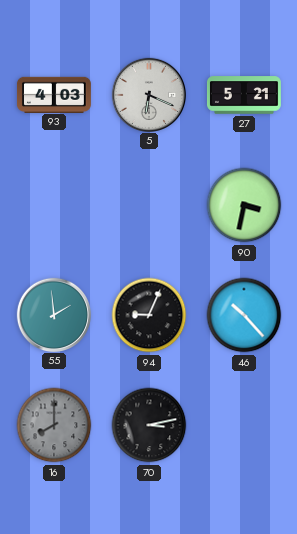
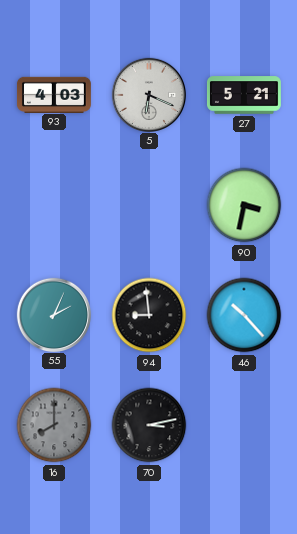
55: 1:59 -> 2:04
94: 9:04 -> 8:59
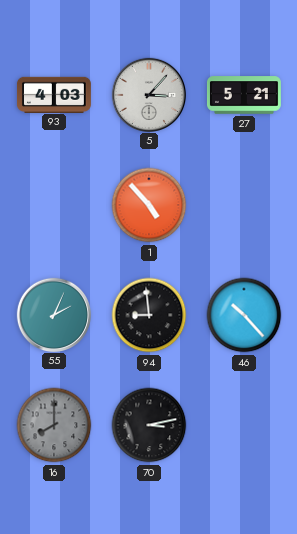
5: 6:19 -> 3:07
1: none -> 4:53
90: 3:32 -> none
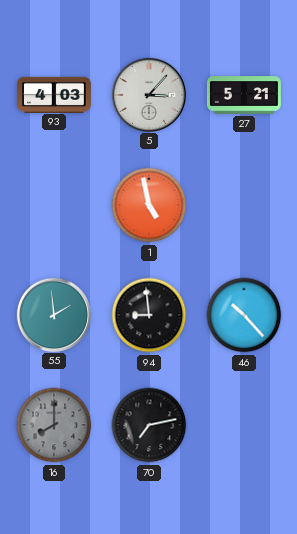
1: 4:53 -> 4:58
55: 2:04 -> 1:59
70: 3:13 -> 7:13
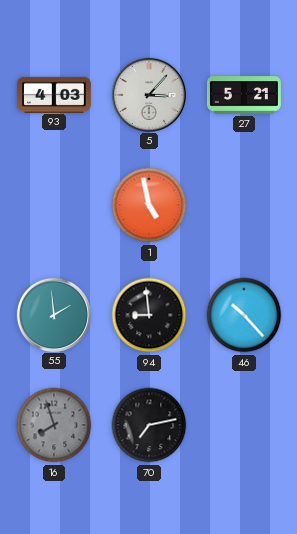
16: 8:00 -> 7:57
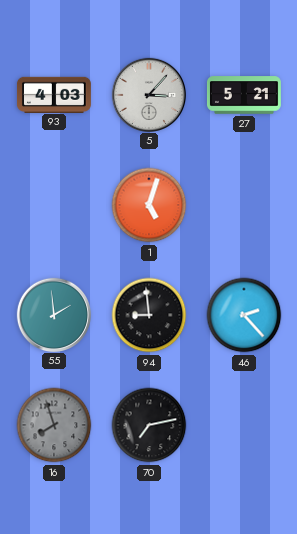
1: 4:58 -> 5:03
46: 10:23 -> 2:23
